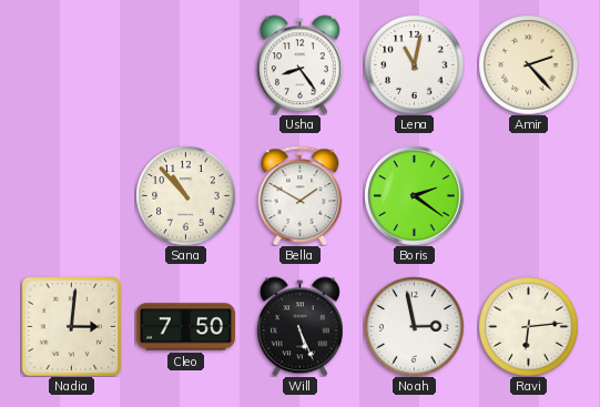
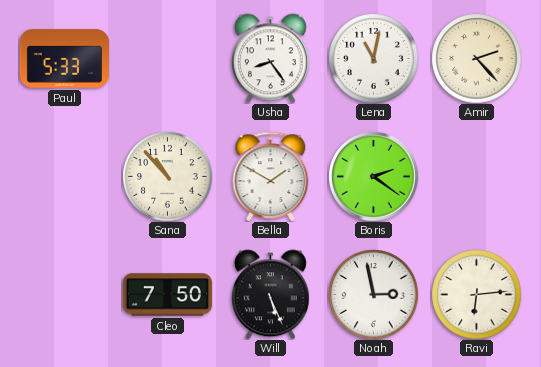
Paul: none -> 5:33
Nadia: 3:01 -> none
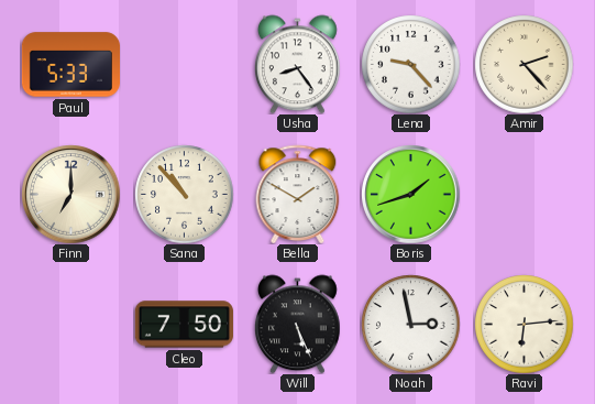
Lena: 11:02 -> 9:23
Finn: none -> 7:00
Boris: 2:21 -> 1:42
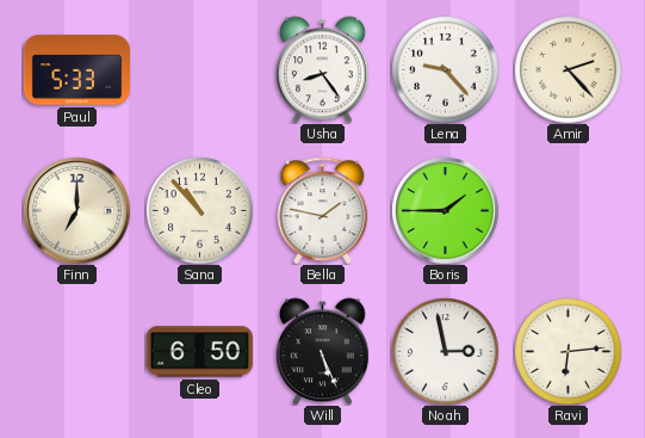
Bella: 1:50 -> 1:47
Boris: 1:42 -> 1:45
Cleo: 7:50 -> 6:50
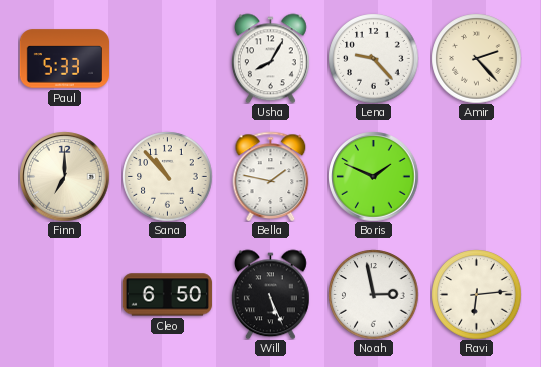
Usha: 8:24 -> 8:05
Boris: 1:45 -> 1:49
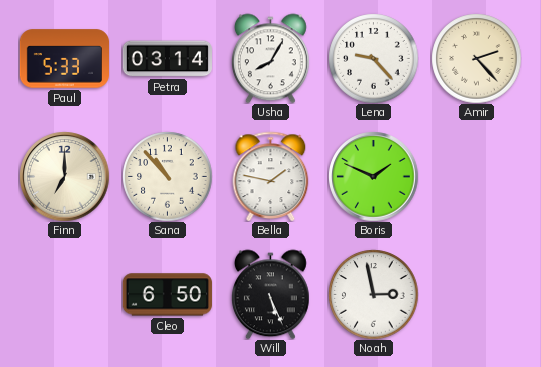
Petra: none -> 03:14
Ravi: 6:14 -> none
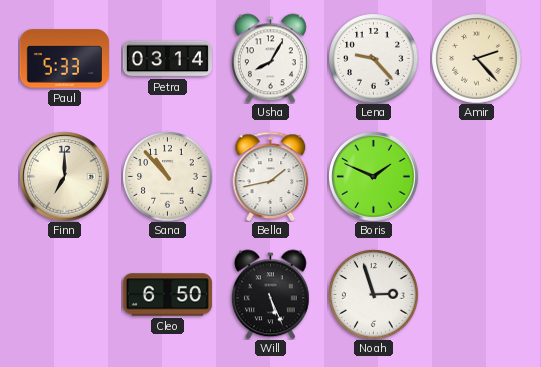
Bella: 1:47 -> 1:43
Noah: 2:58 -> 2:57
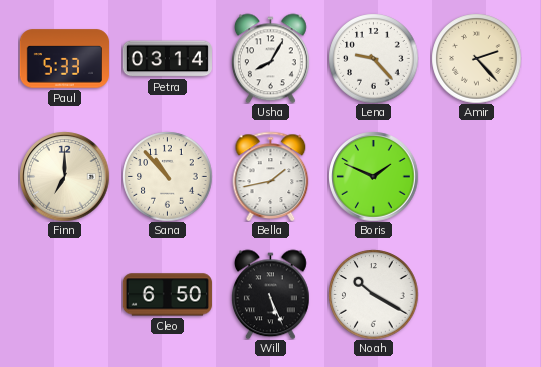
Noah: 2:57 -> 10:20
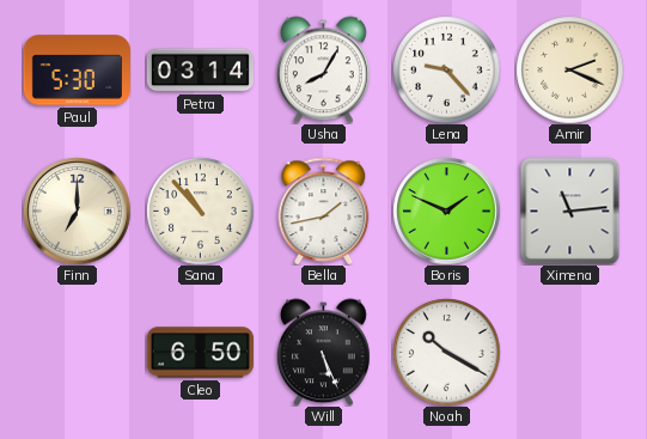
Paul: 5:33 -> 5:30
Amir: 2:23 -> 2:19
Ximena: none -> 11:14
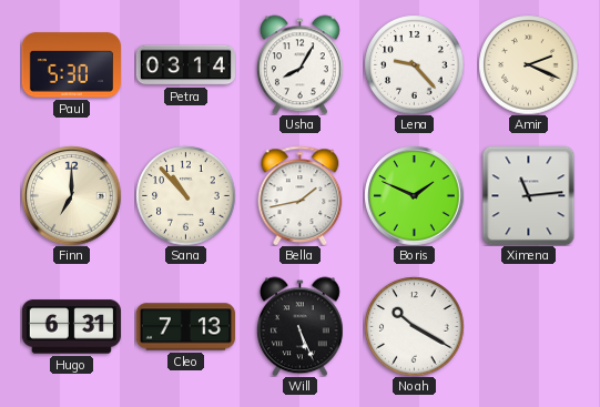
Hugo: none -> 6:31
Cleo: 6:50 -> 7:13
